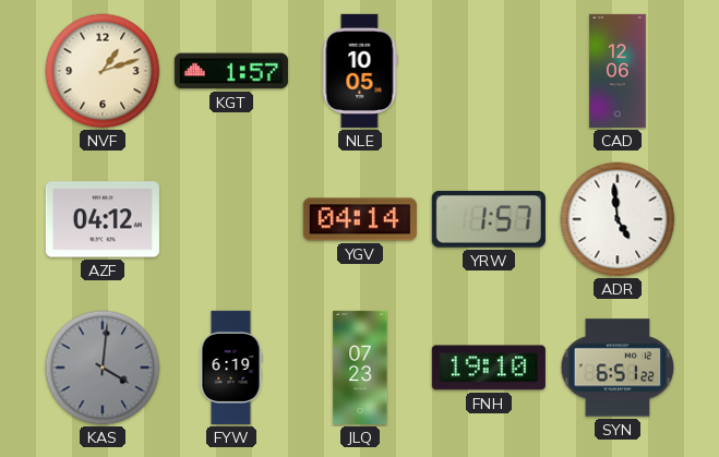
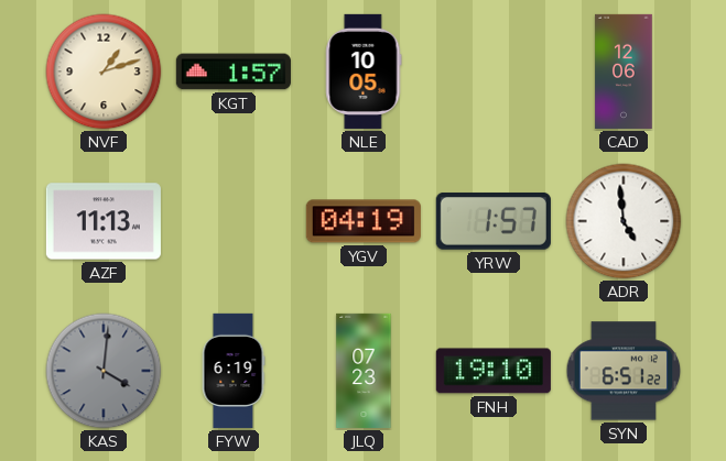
AZF: 04:12 -> 11:13
YGV: 04:14 -> 04:19
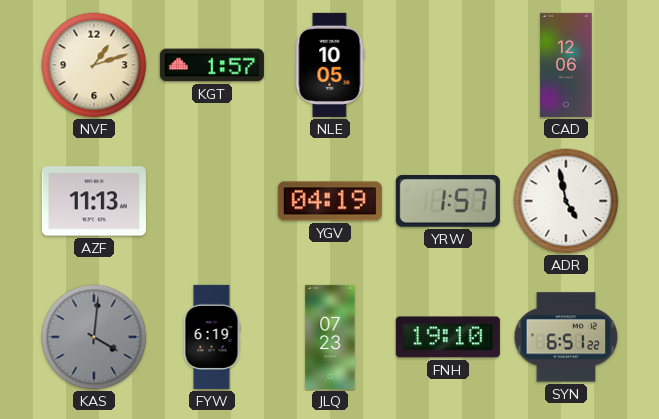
ADR: 4:59 -> 4:58
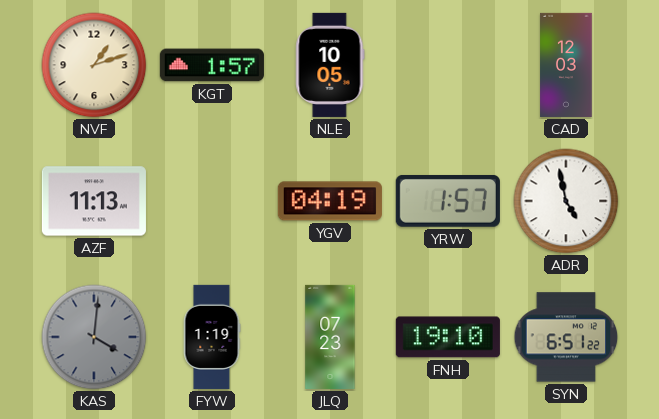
CAD: 12:06 -> 12:03
FYW: 6:19 -> 1:19
